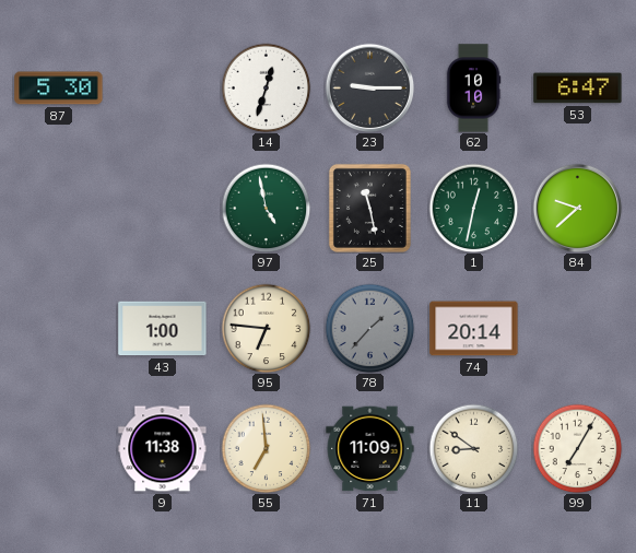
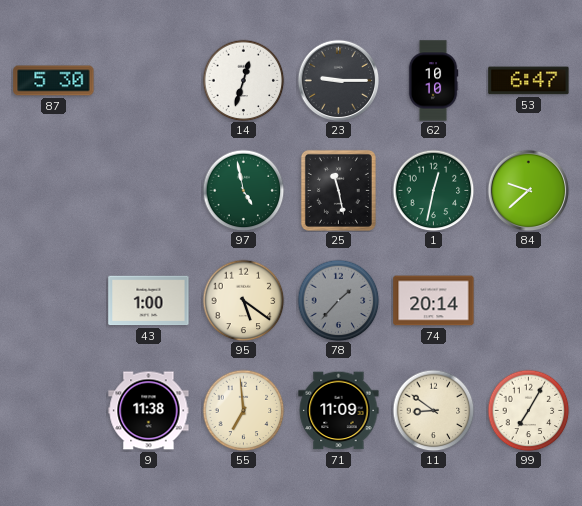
95: 6:46 -> 5:21
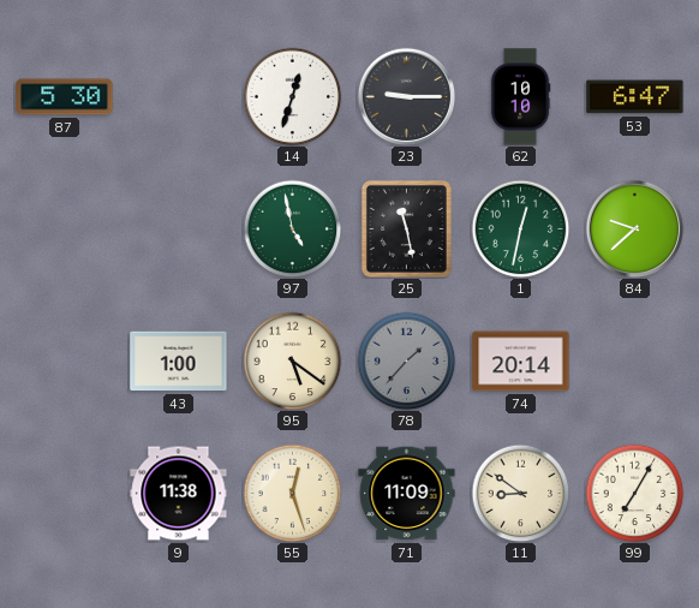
55: 6:59 -> 12:27
